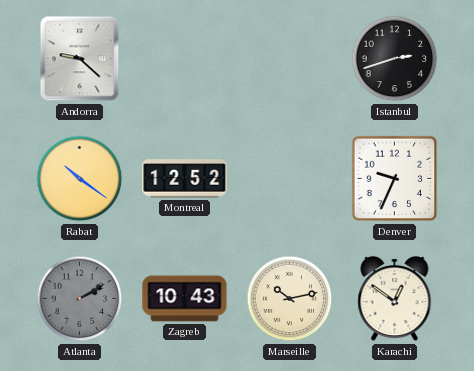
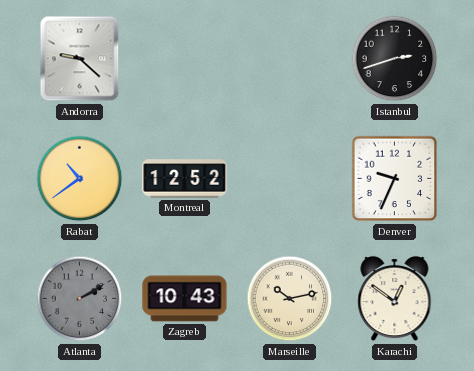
Rabat: 10:21 -> 10:39
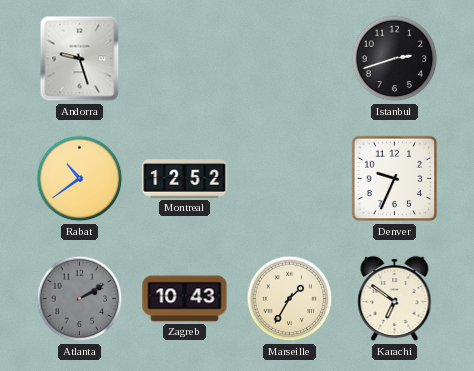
Andorra: 9:22 -> 9:27
Marseille: 10:13 -> 1:35
Karachi: 12:51 -> 6:51
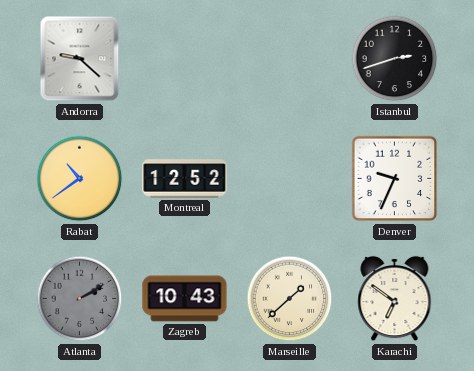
Andorra: 9:27 -> 9:22
Marseille: 1:35 -> 1:38
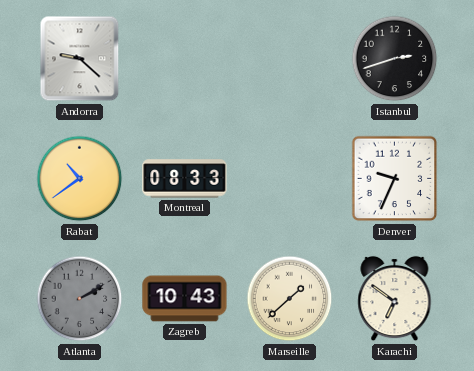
Montreal: 12:52 -> 08:33
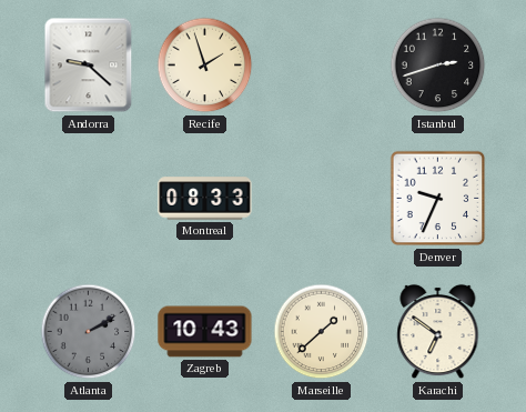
Recife: none -> 1:57
Rabat: 10:39 -> none
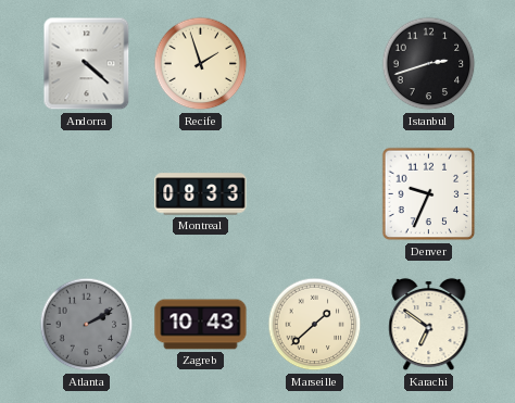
Andorra: 9:22 -> 4:22
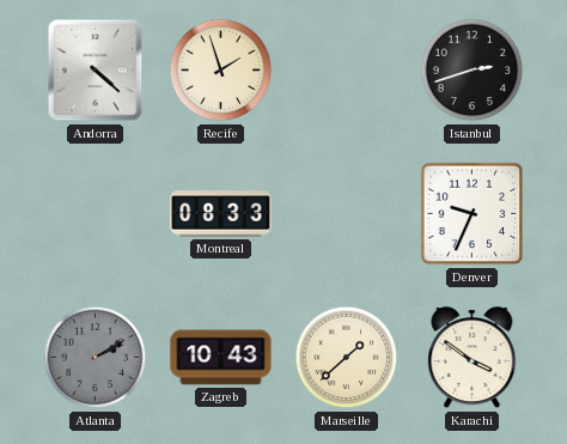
Karachi: 6:51 -> 3:51
